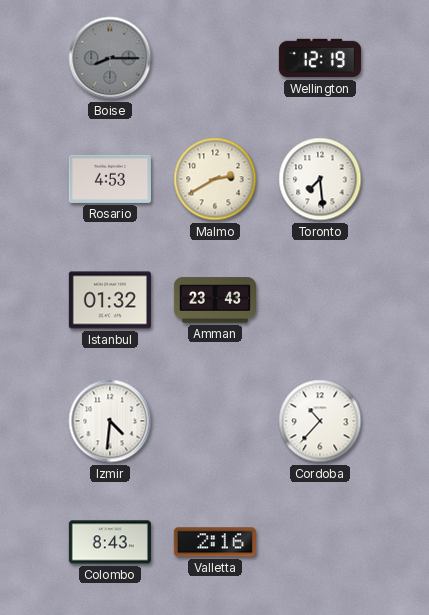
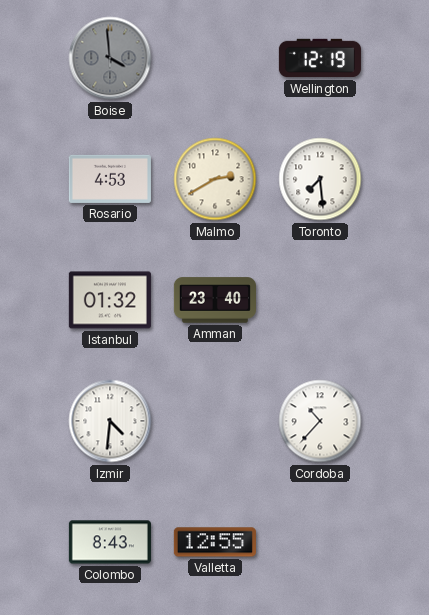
Boise: 8:15 -> 3:59
Amman: 23:43 -> 23:40
Valletta: 2:16 -> 12:55
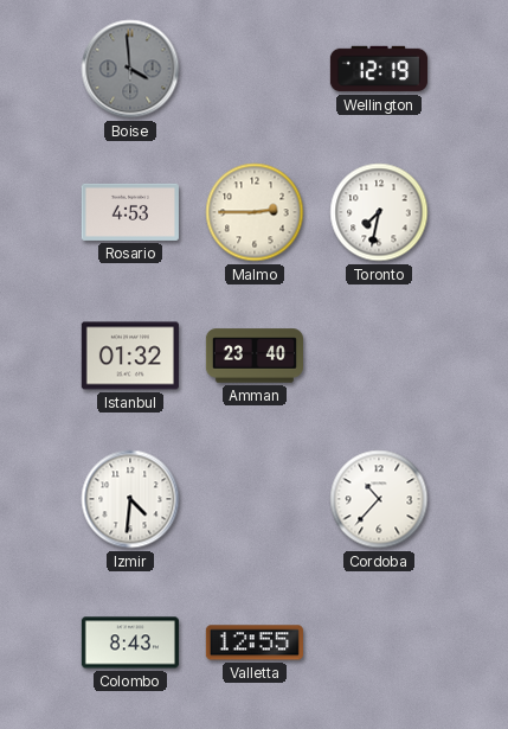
Malmo: 2:40 -> 2:45
Toronto: 7:29 -> 7:32
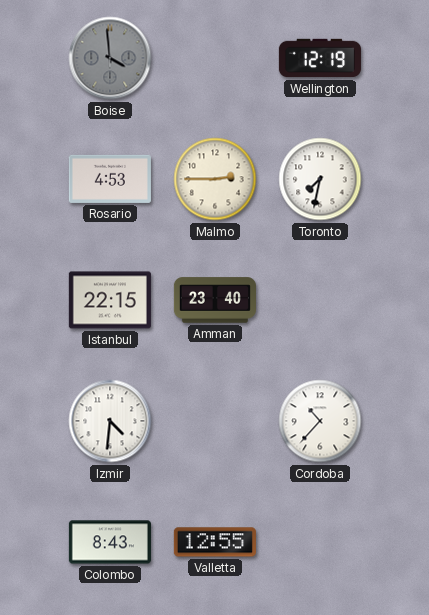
Istanbul: 01:32 -> 22:15
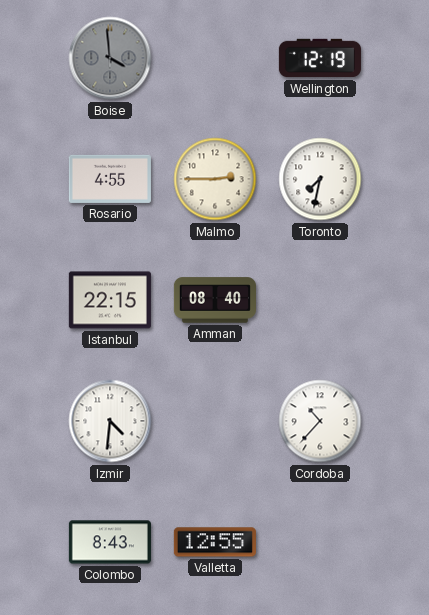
Rosario: 4:53 -> 4:55
Amman: 23:40 -> 08:40
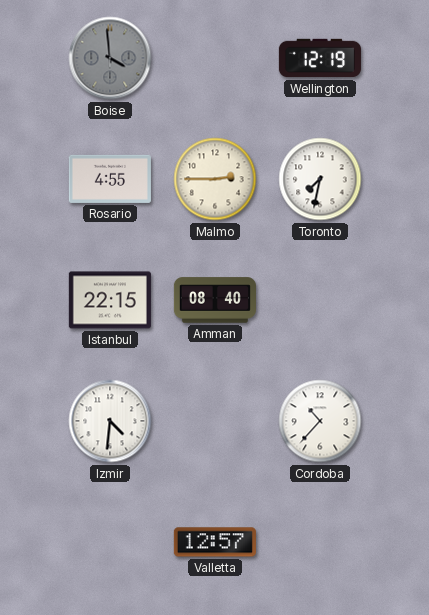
Colombo: 8:43 -> none
Valletta: 12:55 -> 12:57
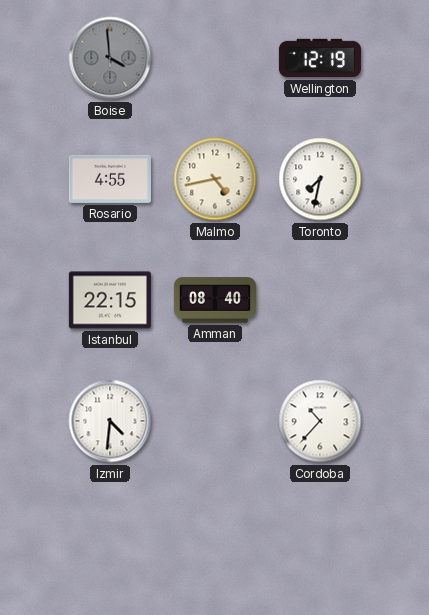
Malmo: 2:45 -> 4:43
Valletta: 12:57 -> none
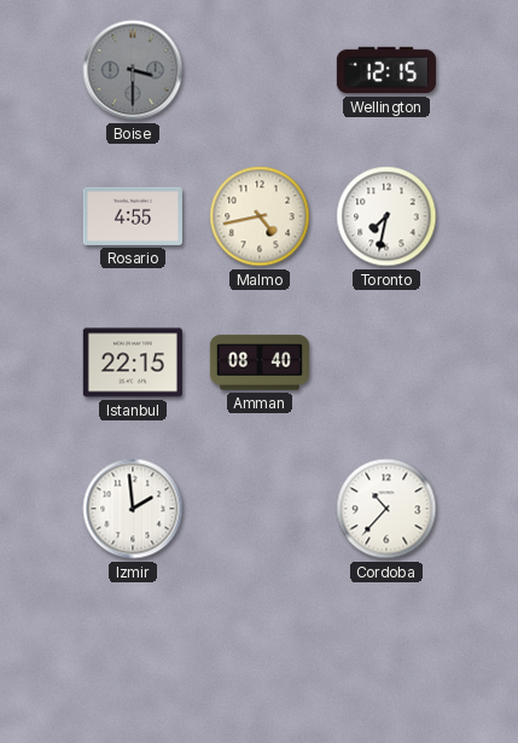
Boise: 3:59 -> 3:30
Wellington: 12:19 -> 12:15
Izmir: 4:31 -> 1:59
